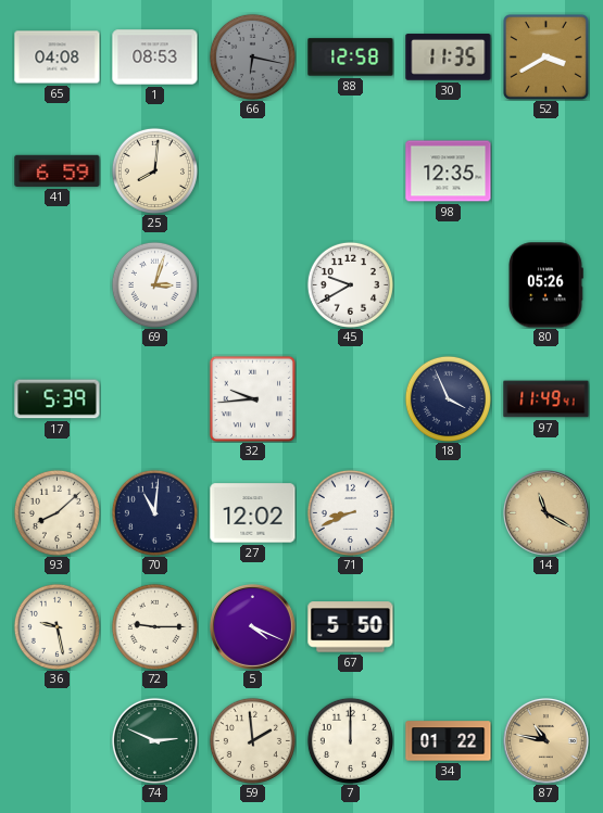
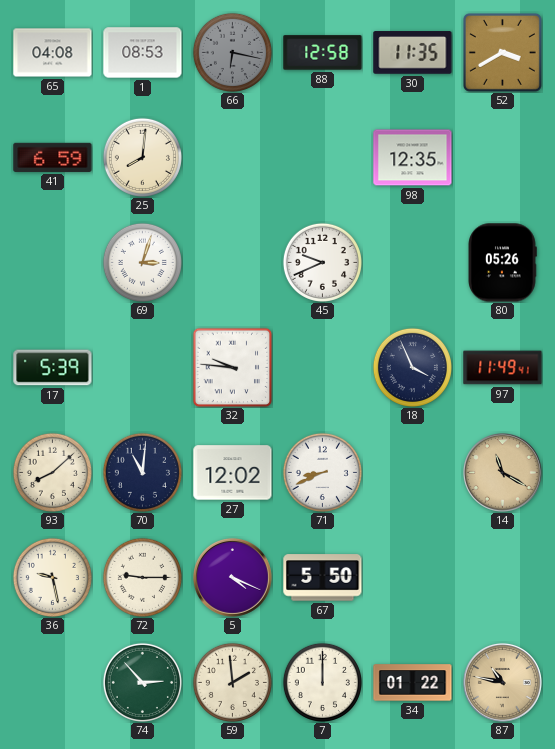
45: 9:40 -> 9:41
32: 9:44 -> 9:46
74: 2:49 -> 2:53
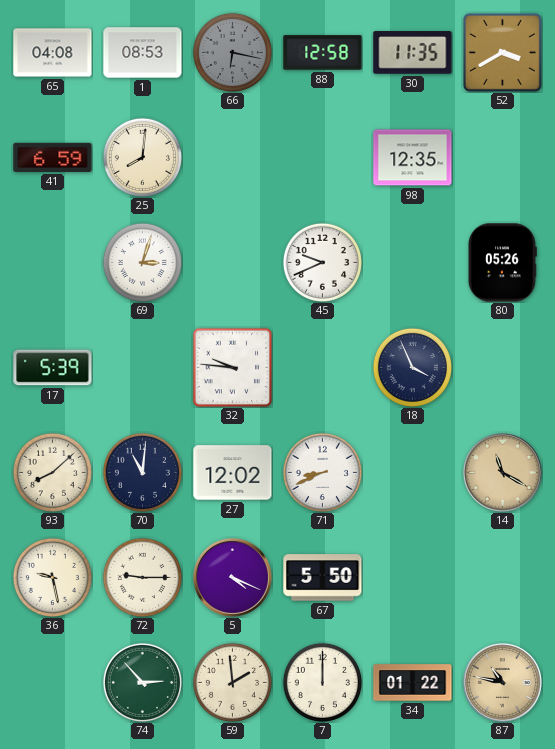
97: 11:49 -> none
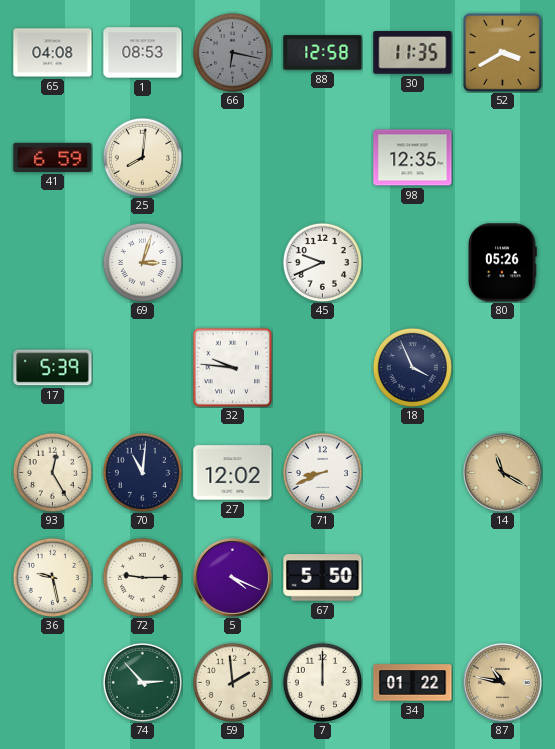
93: 8:08 -> 12:25
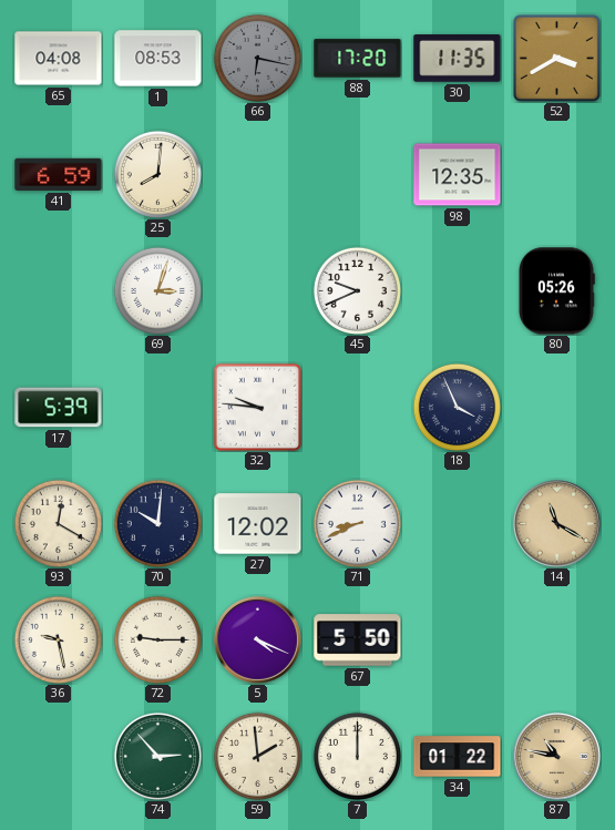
88: 12:58 -> 17:20
93: 12:25 -> 12:20
70: 11:01 -> 10:01
